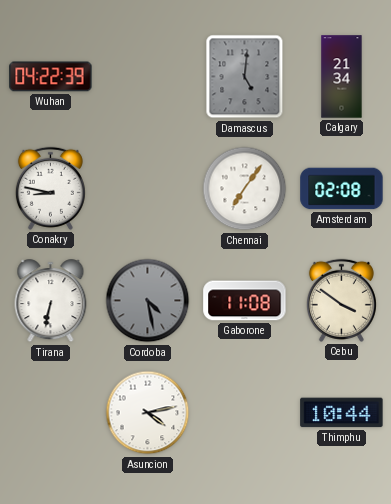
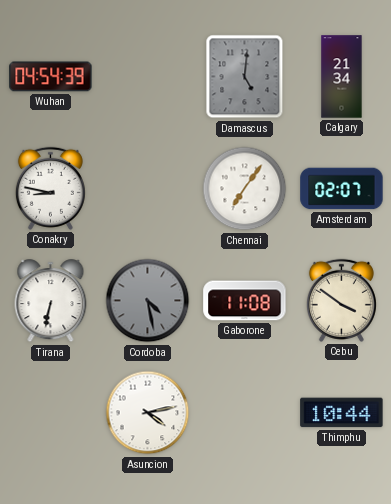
Wuhan: 04:22 -> 04:54
Amsterdam: 02:08 -> 02:07
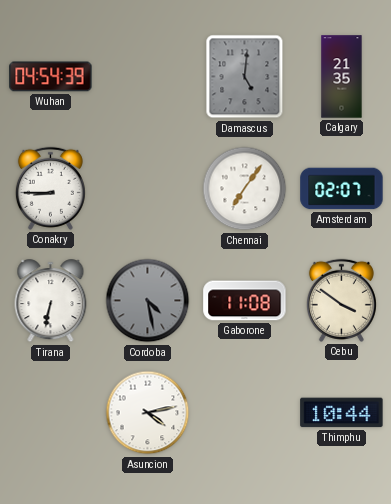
Calgary: 21:34 -> 21:35
Conakry: 8:47 -> 8:45
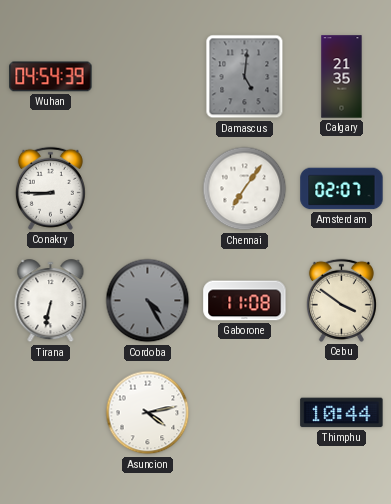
Cordoba: 4:28 -> 4:25
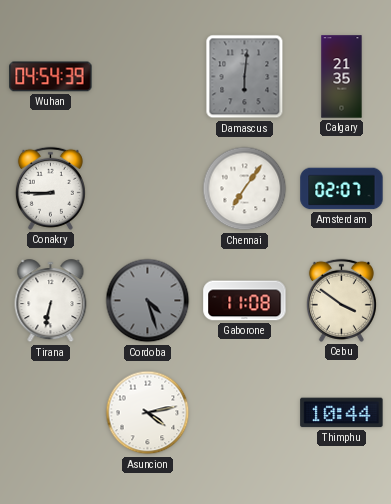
Damascus: 5:01 -> 6:01
Cordoba: 4:25 -> 4:27
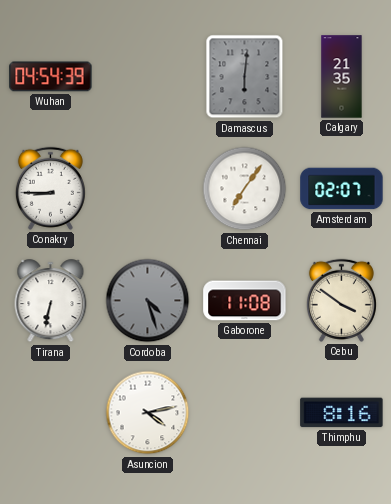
Thimphu: 10:44 -> 8:16
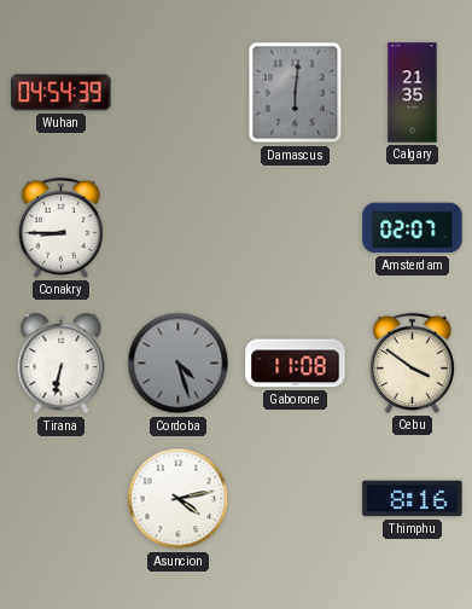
Chennai: 7:06 -> none
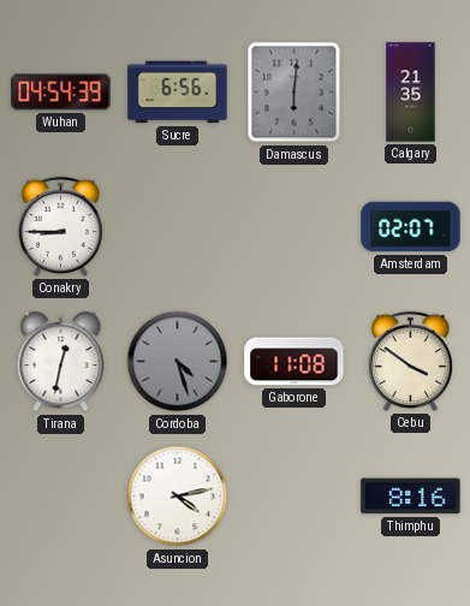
Sucre: none -> 6:56
Tirana: 6:32 -> 12:32
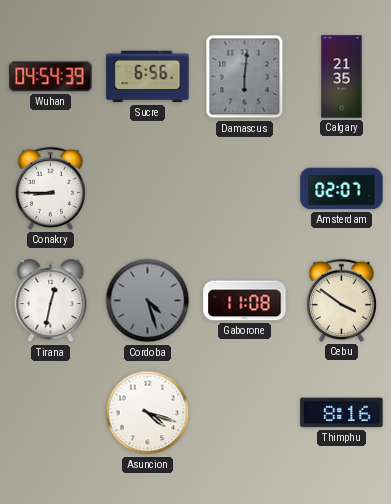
Asuncion: 4:13 -> 4:18
